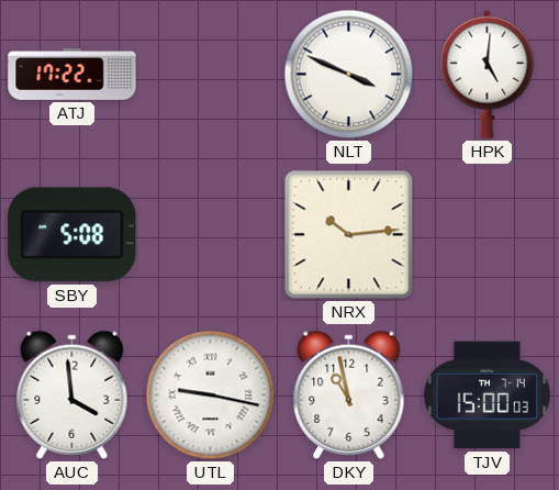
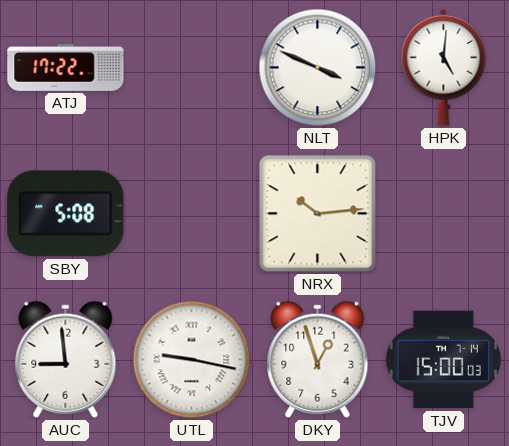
AUC: 3:59 -> 8:59
DKY: 10:58 -> 12:57
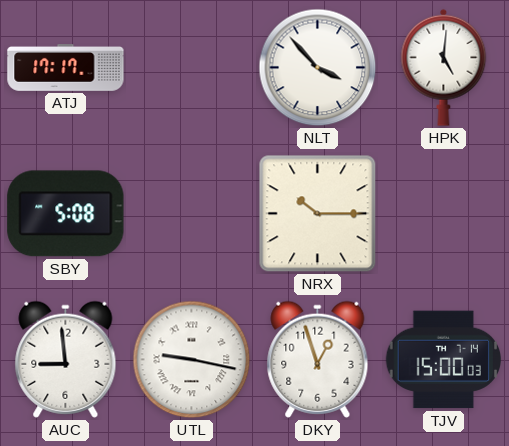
ATJ: 17:22 -> 17:17
NLT: 3:49 -> 3:53
NRX: 10:14 -> 10:15
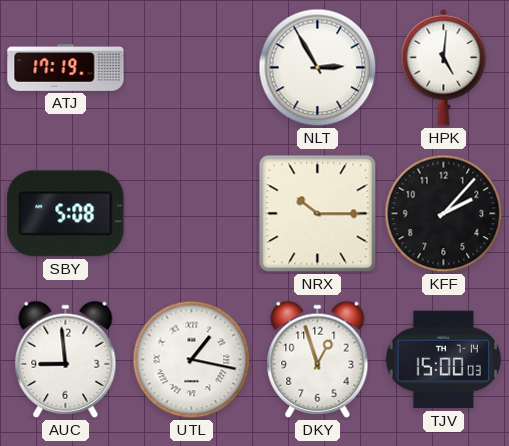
ATJ: 17:17 -> 17:19
NLT: 3:53 -> 2:55
KFF: none -> 2:07
UTL: 9:17 -> 1:17
